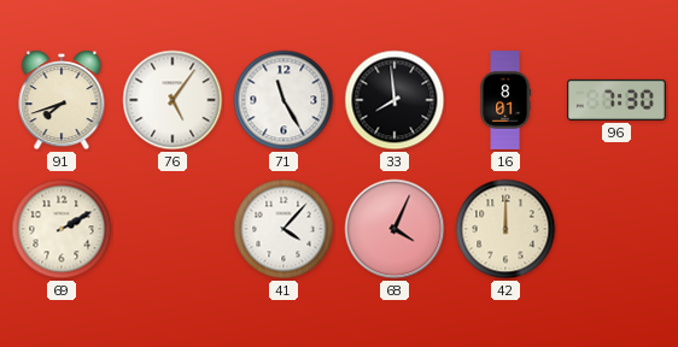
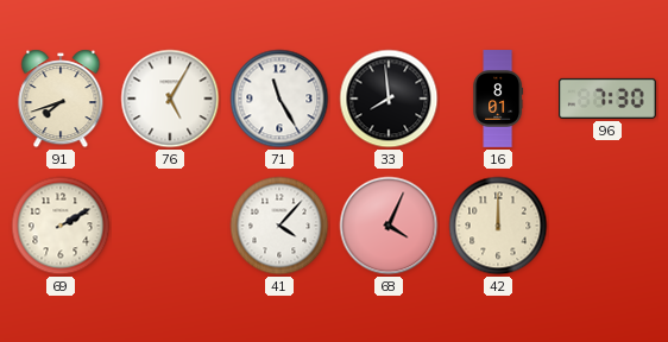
76: 5:06 -> 5:05
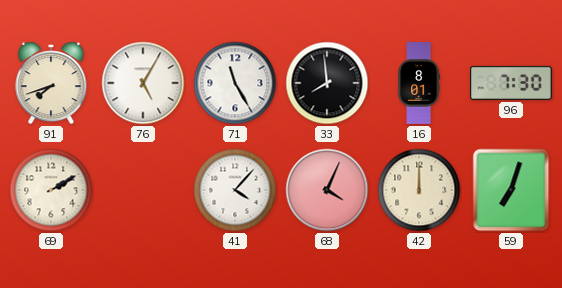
59: none -> 7:03
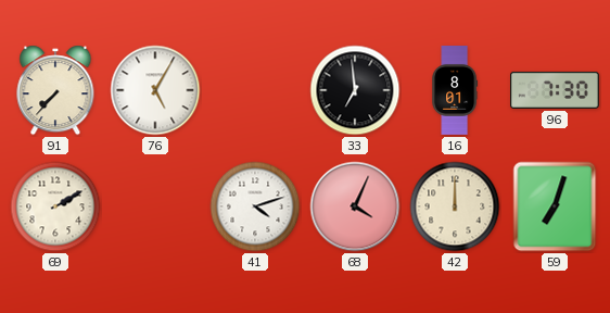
91: 7:42 -> 7:37
71: 11:25 -> none
33: 7:59 -> 6:59
41: 4:07 -> 4:12
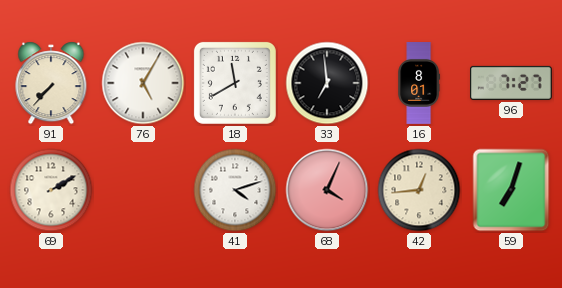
18: none -> 11:40
96: 7:30 -> 7:27
42: 12:00 -> 12:44
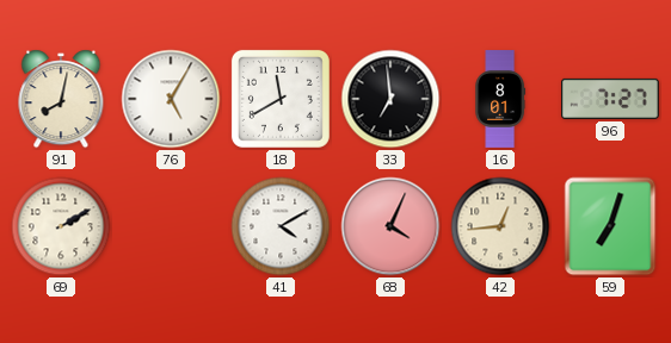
91: 7:37 -> 8:02
41: 4:12 -> 4:10
